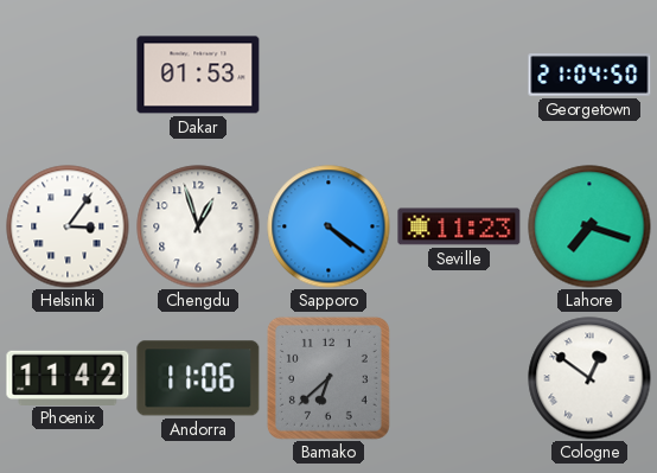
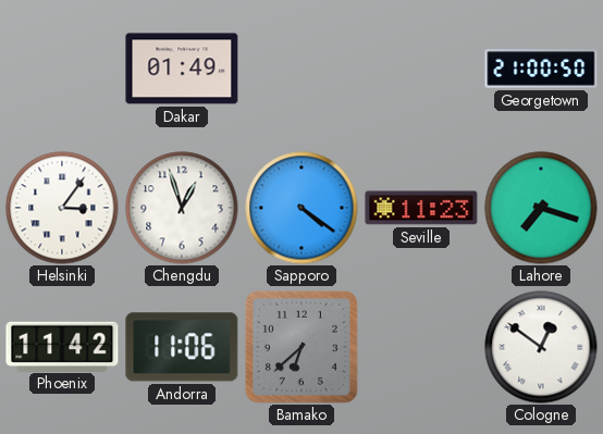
Dakar: 01:53 -> 01:49
Georgetown: 21:04 -> 21:00
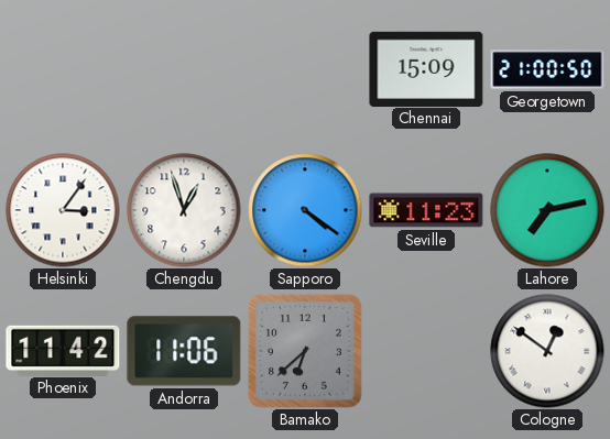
Dakar: 01:49 -> none
Chennai: none -> 15:09
Lahore: 7:18 -> 7:13
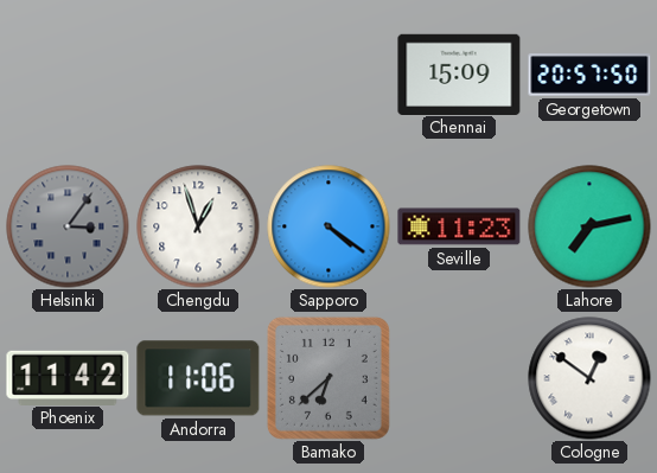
Georgetown: 21:00 -> 20:57
Helsinki dial: white -> grey
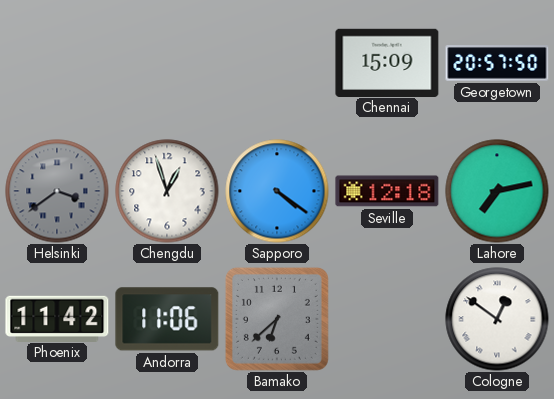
Helsinki: 3:06 -> 3:39
Seville: 11:23 -> 12:18
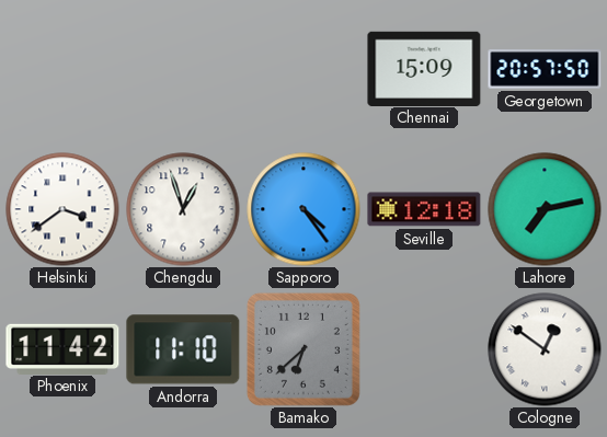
Helsinki dial: grey -> white
Sapporo: 4:21 -> 4:24
Andorra: 11:06 -> 11:10
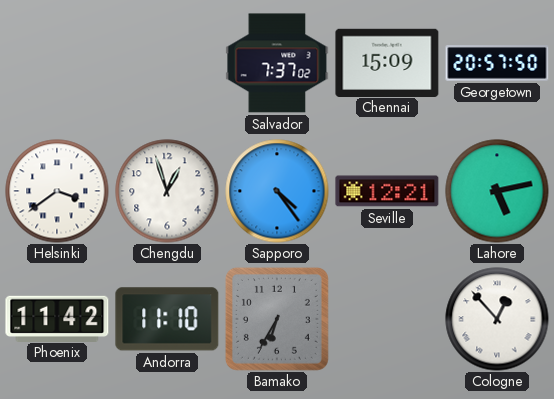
Salvador: none -> 7:37
Seville: 12:18 -> 12:21
Lahore: 7:13 -> 5:13
Bamako: 6:38 -> 6:35
Cologne: 12:51 -> 12:53
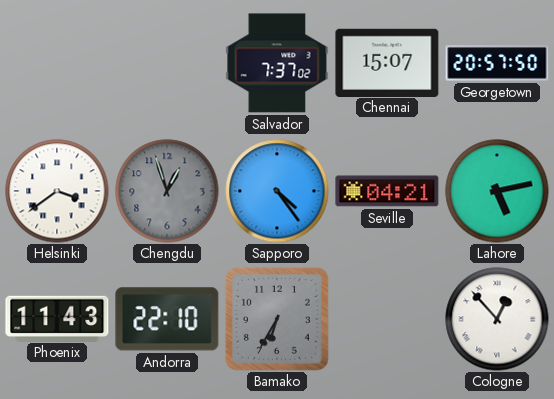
Chennai: 15:09 -> 15:07
Chengdu dial: white -> grey
Seville: 12:21 -> 04:21
Phoenix: 11:42 -> 11:43
Andorra: 11:10 -> 22:10
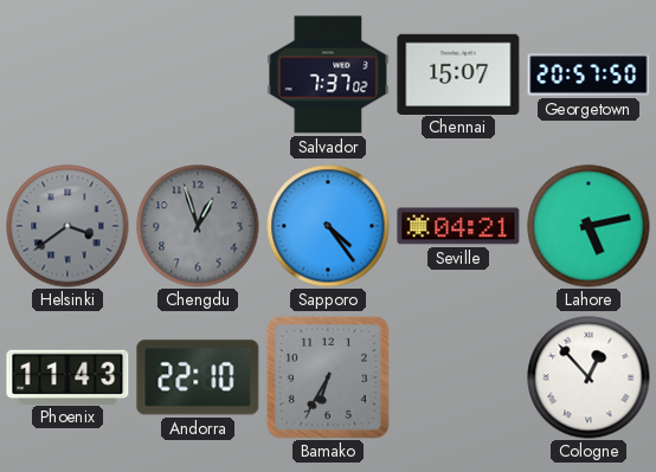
Helsinki dial: white -> grey
